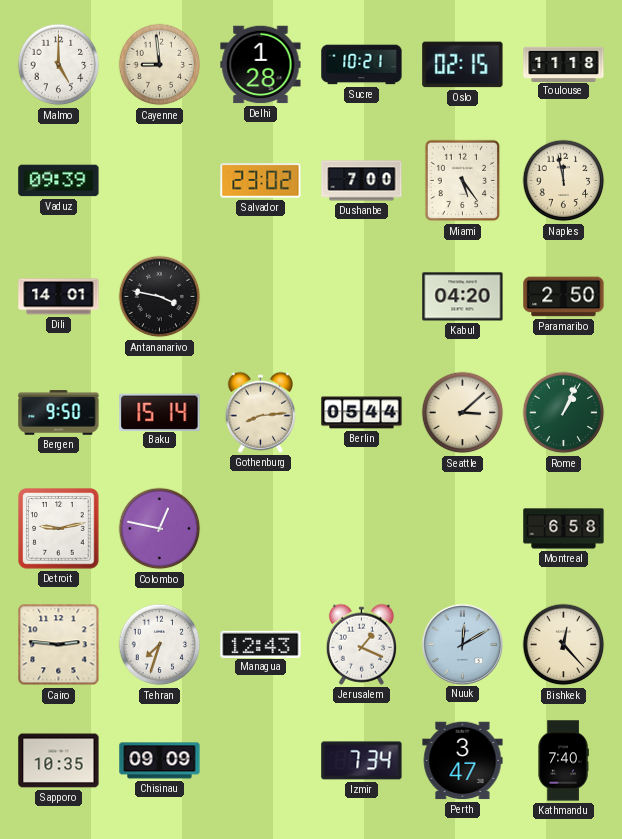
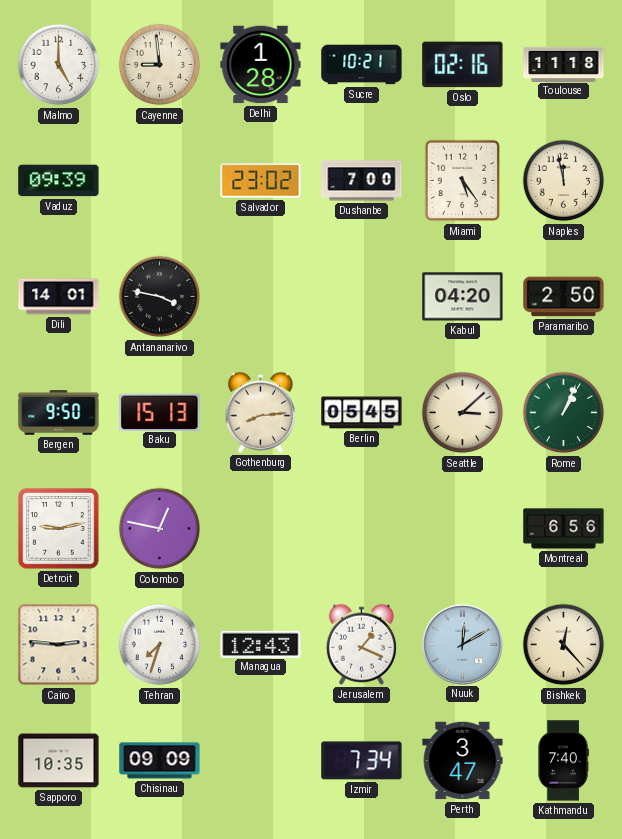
Oslo: 02:15 -> 02:16
Baku: 15:14 -> 15:13
Berlin: 05:44 -> 05:45
Montreal: 6:58 -> 6:56
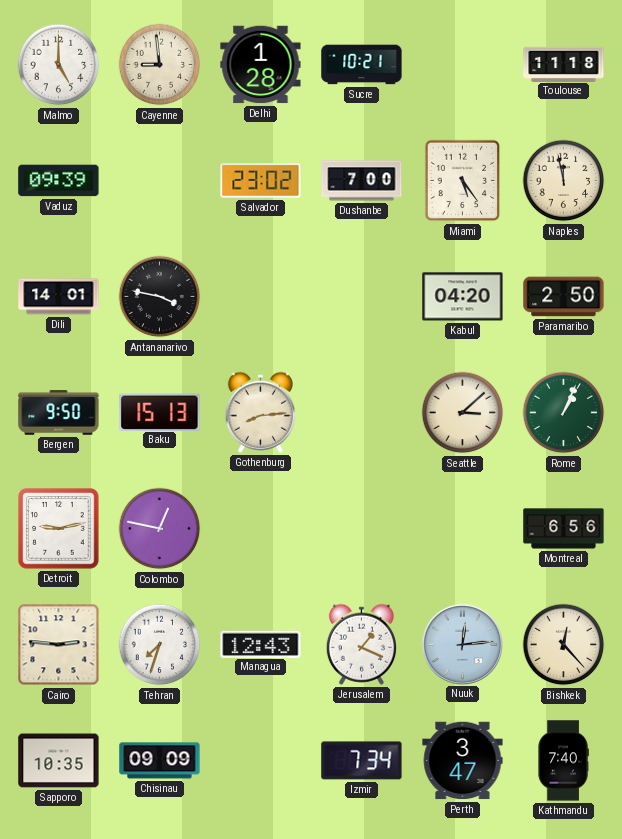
Oslo: 02:16 -> none
Berlin: 05:45 -> none
Nuuk: 12:10 -> 12:14
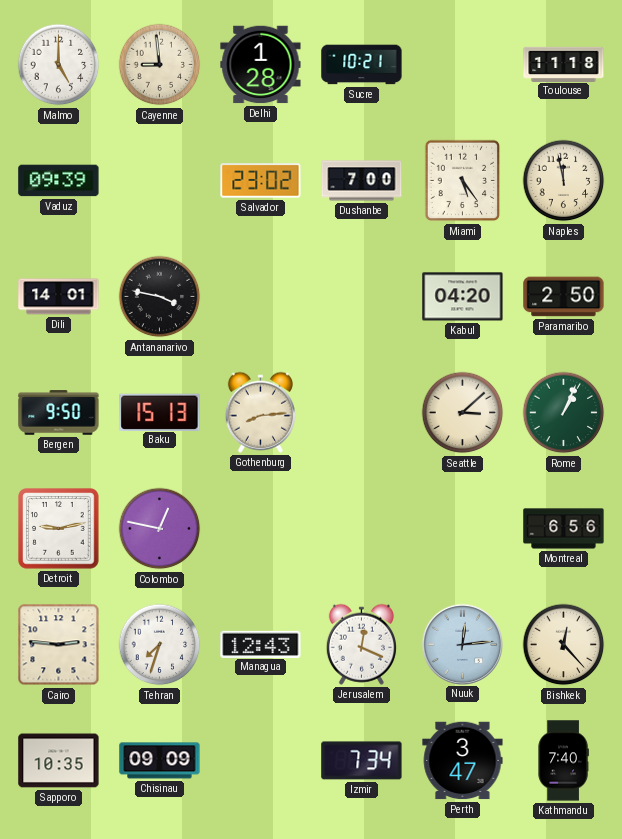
Jerusalem: 1:19 -> 12:19
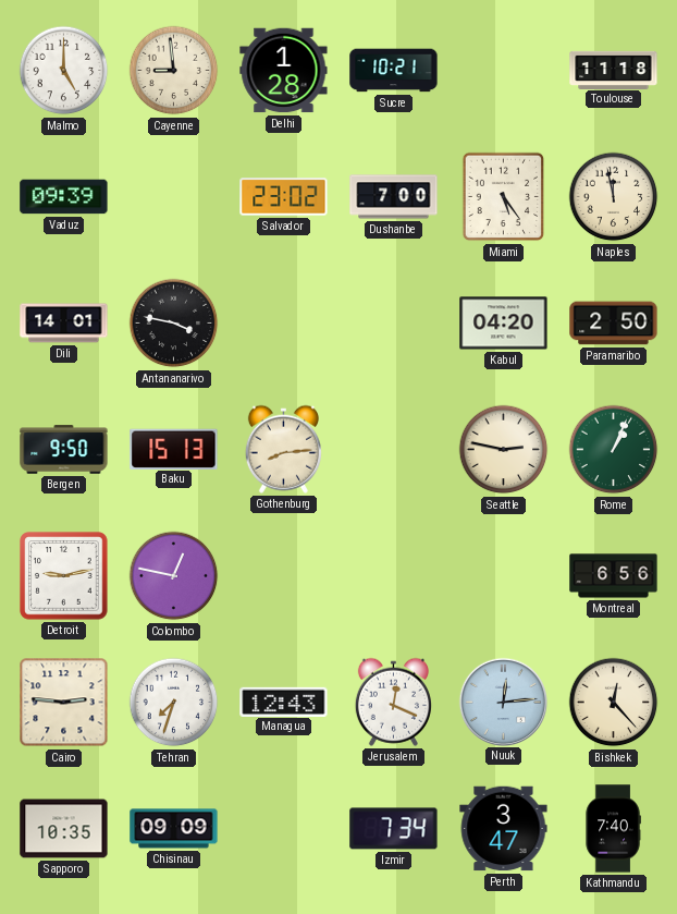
Seattle: 3:08 -> 2:47
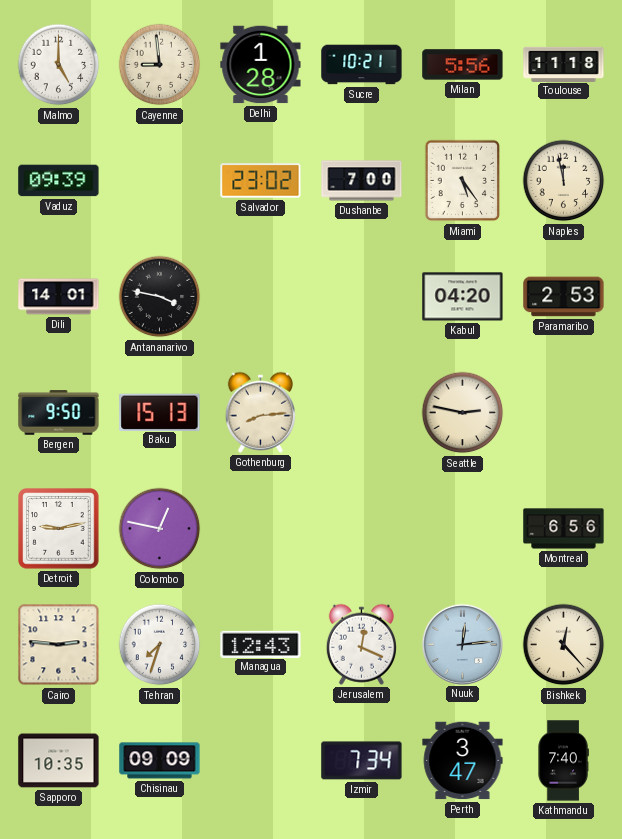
Milan: none -> 5:56
Paramaribo: 2:50 -> 2:53
Rome: 1:04 -> none
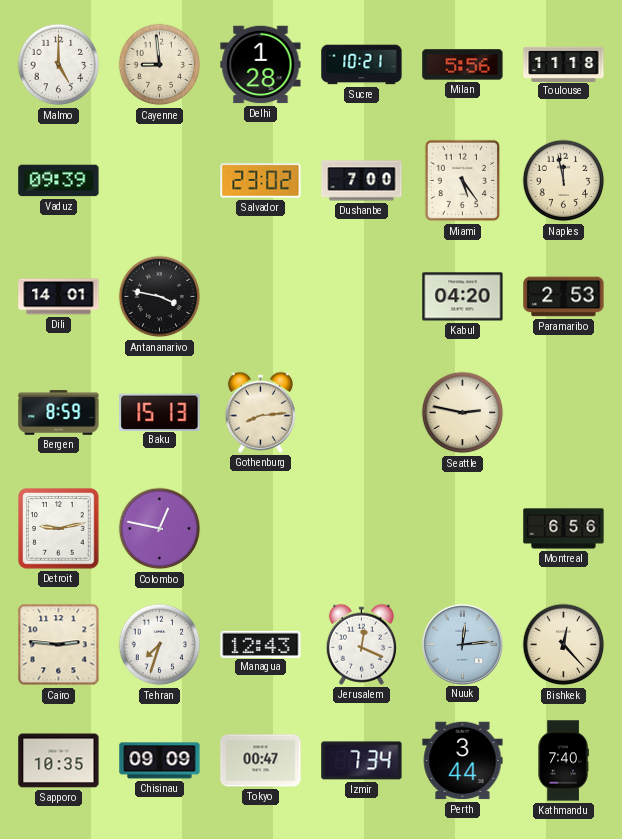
Bergen: 9:50 -> 8:59
Tokyo: none -> 00:47
Perth: 3:47 -> 3:44
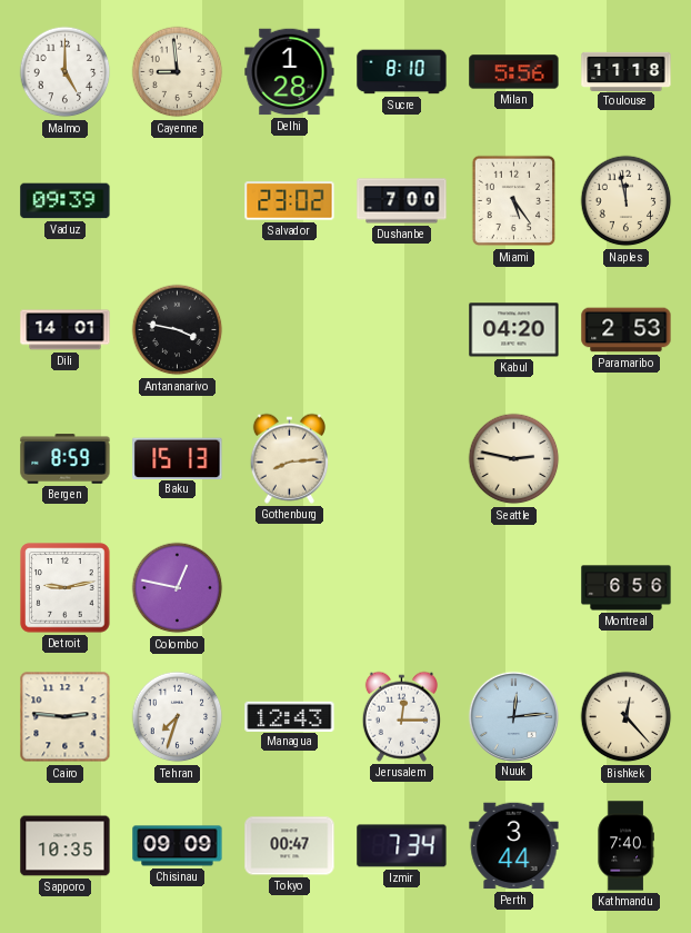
Sucre: 10:21 -> 8:10
Jerusalem: 12:19 -> 12:15
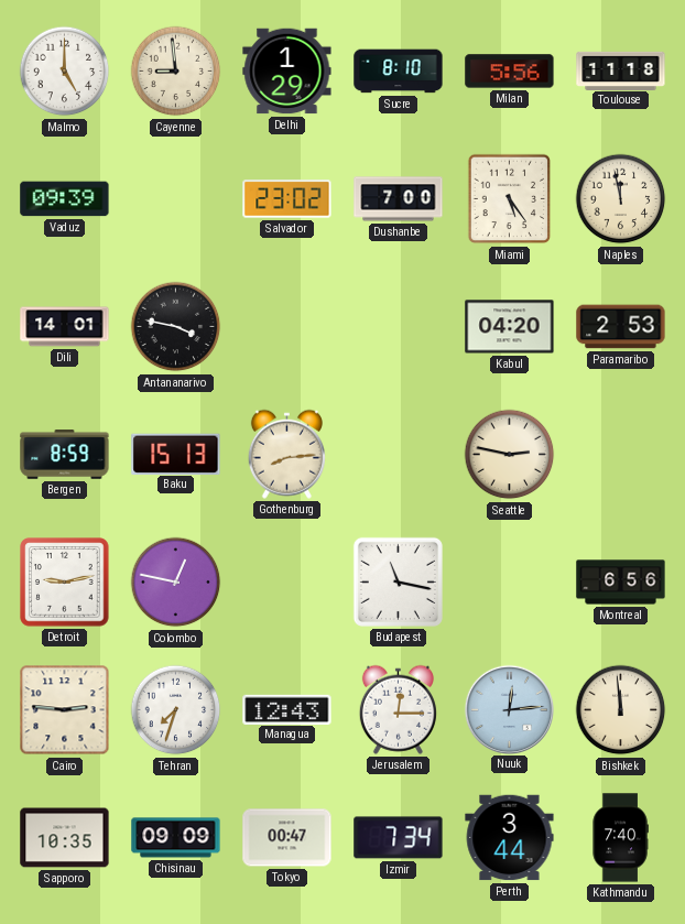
Delhi: 1:28 -> 1:29
Budapest: none -> 11:17
Bishkek: 12:23 -> 11:59
